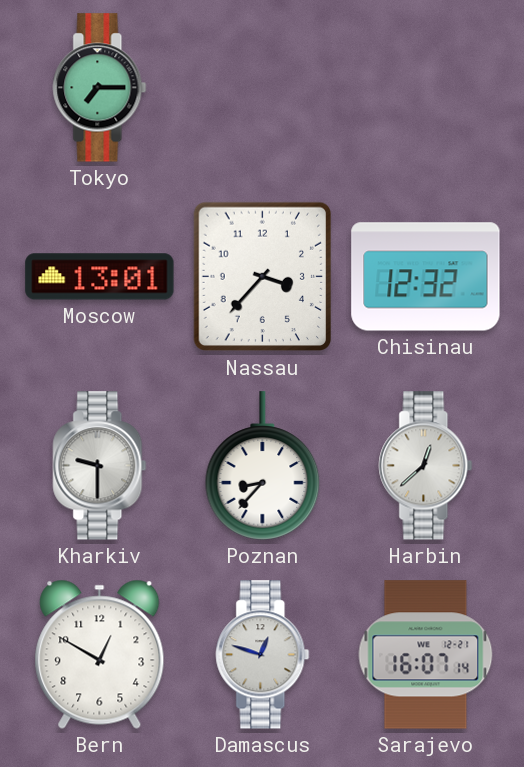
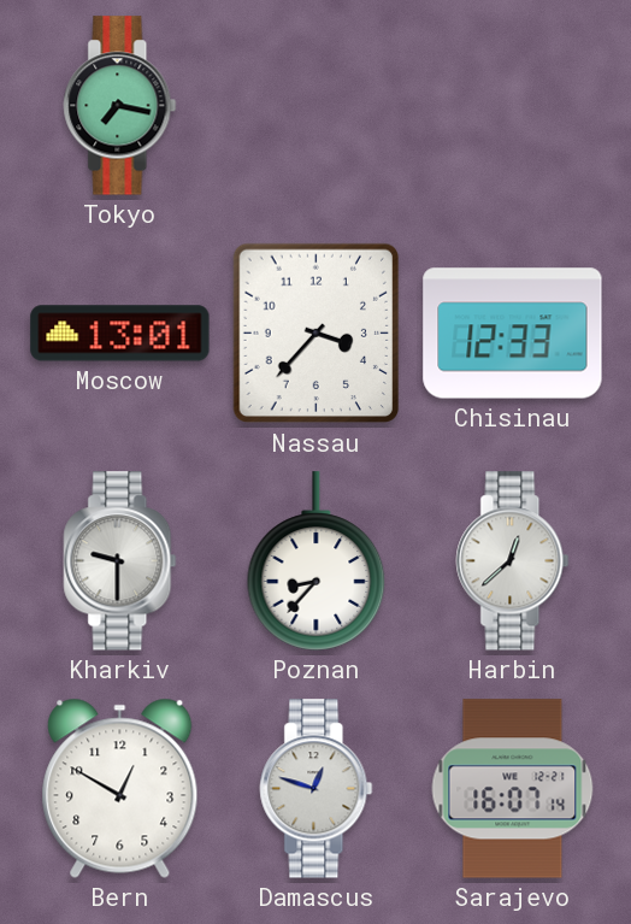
Tokyo: 7:15 -> 7:17
Chisinau: 12:32 -> 12:33
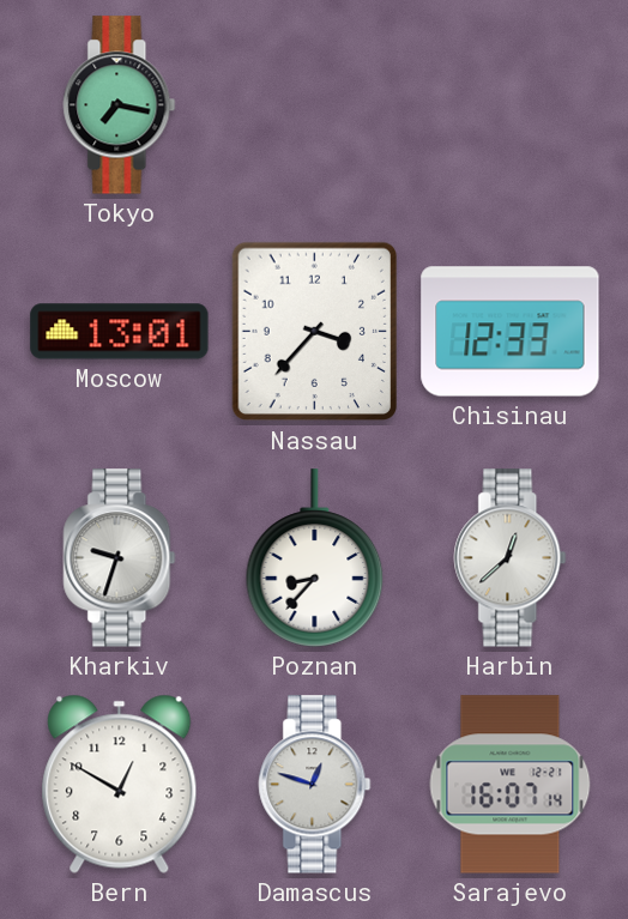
Kharkiv: 9:30 -> 9:33
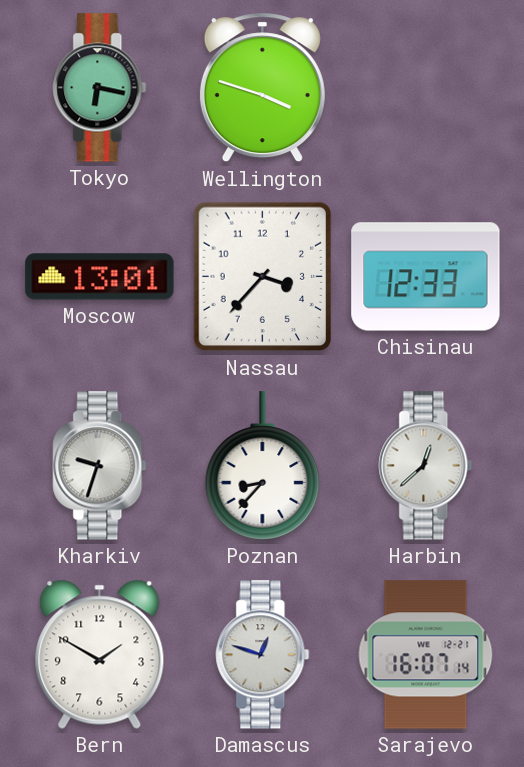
Tokyo: 7:17 -> 6:17
Wellington: none -> 3:48
Bern: 12:50 -> 1:50
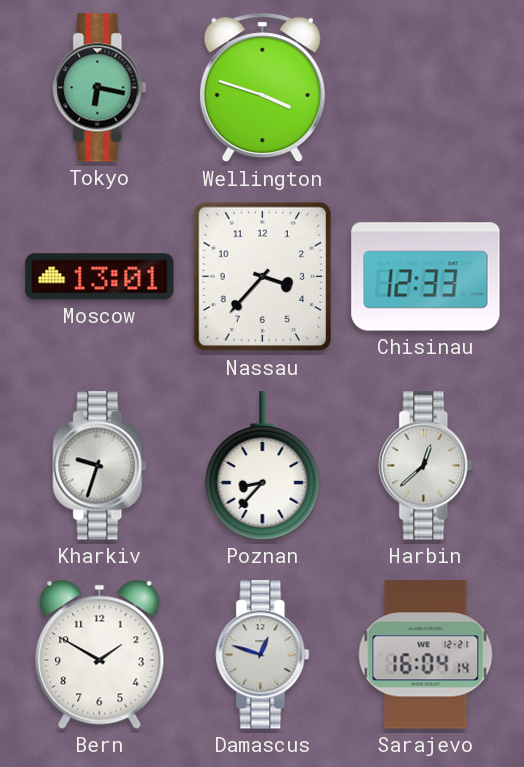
Sarajevo: 16:07 -> 16:04
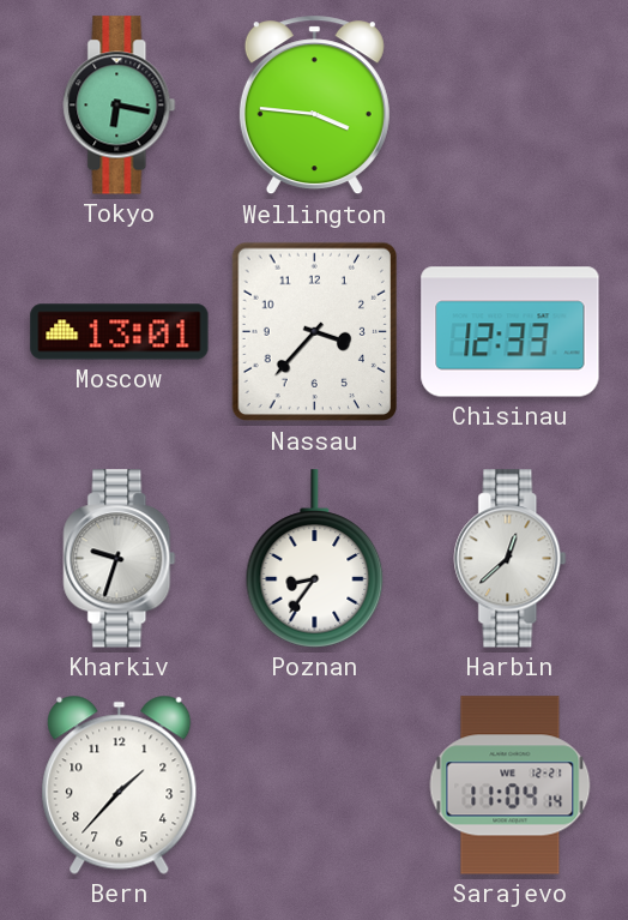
Wellington: 3:48 -> 3:46
Poznan: 8:37 -> 8:36
Bern: 1:50 -> 1:37
Damascus: 12:48 -> none
Sarajevo: 16:04 -> 11:04
